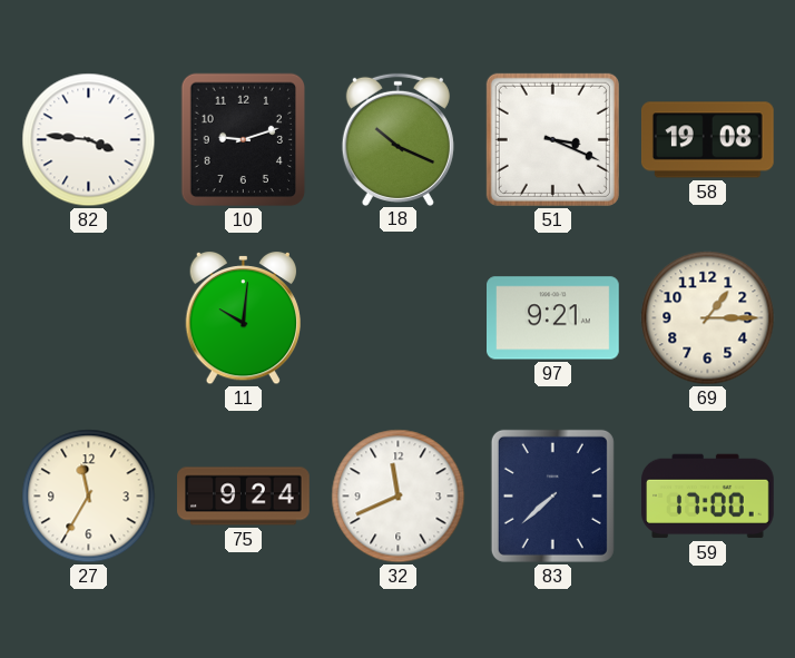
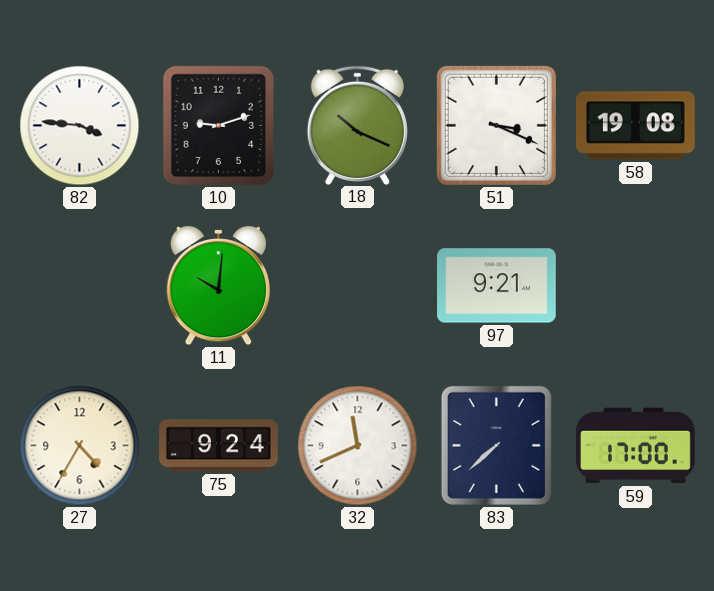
69: 1:15 -> none
27: 11:35 -> 4:35
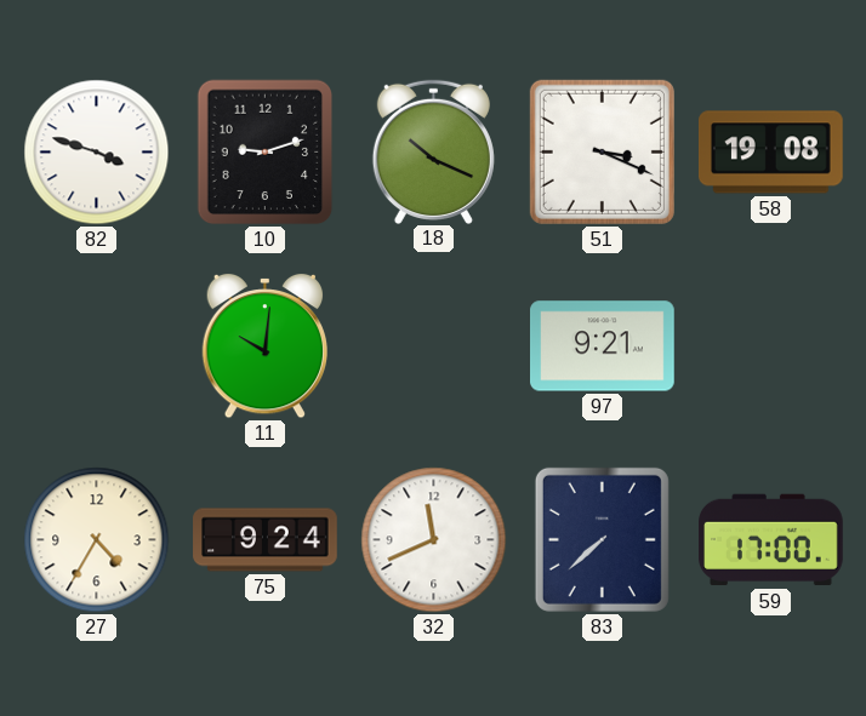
82: 3:46 -> 3:48
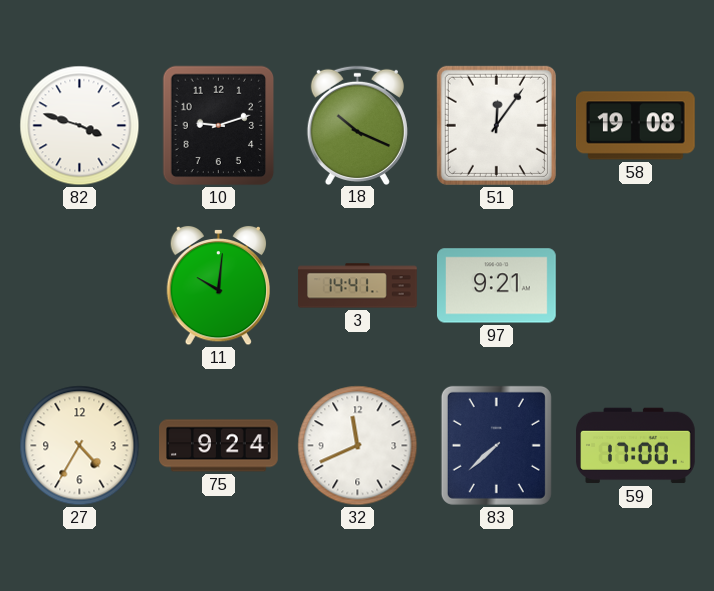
51: 3:19 -> 12:06
3: none -> 14:41
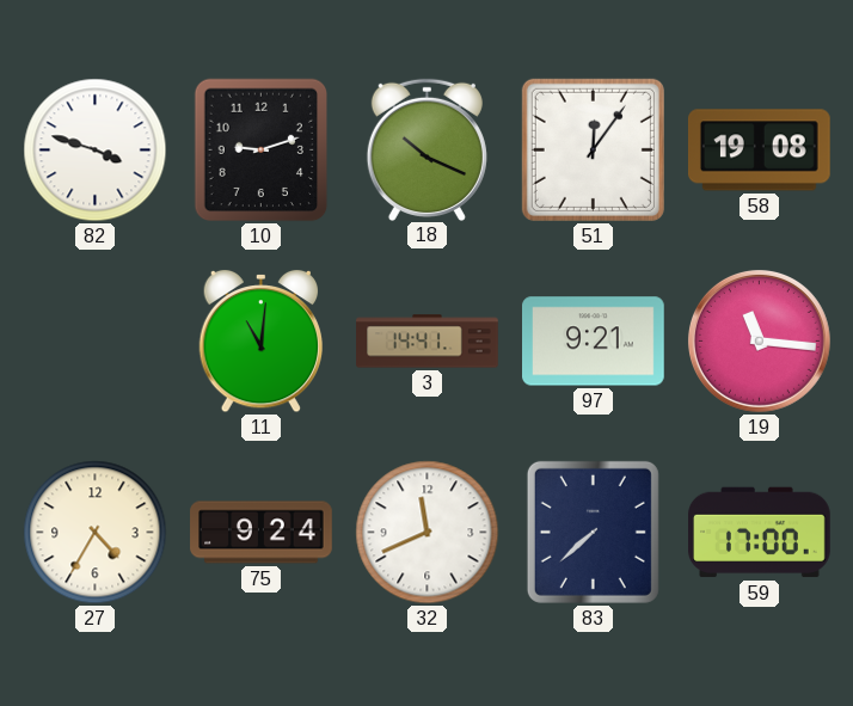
11: 10:01 -> 11:01
19: none -> 11:16
